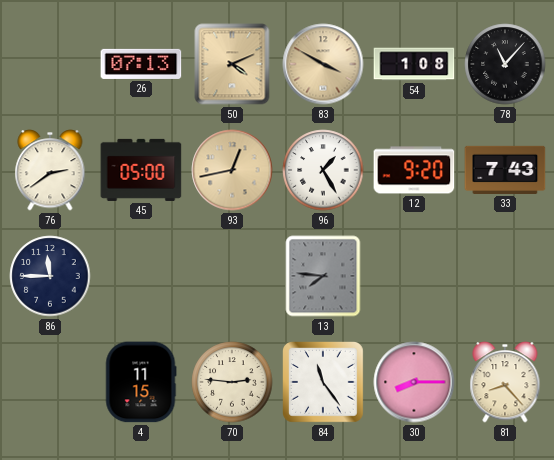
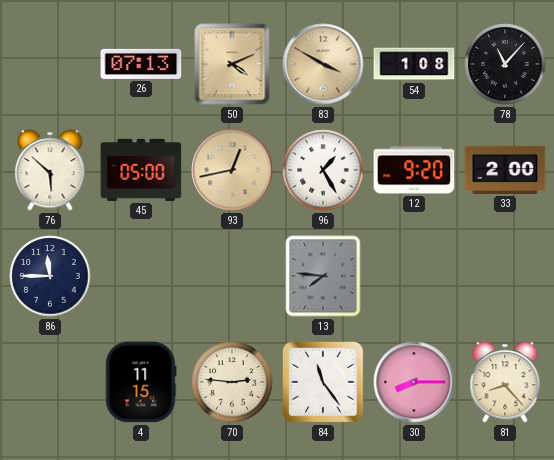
76: 2:39 -> 5:52
33: 7:43 -> 2:00
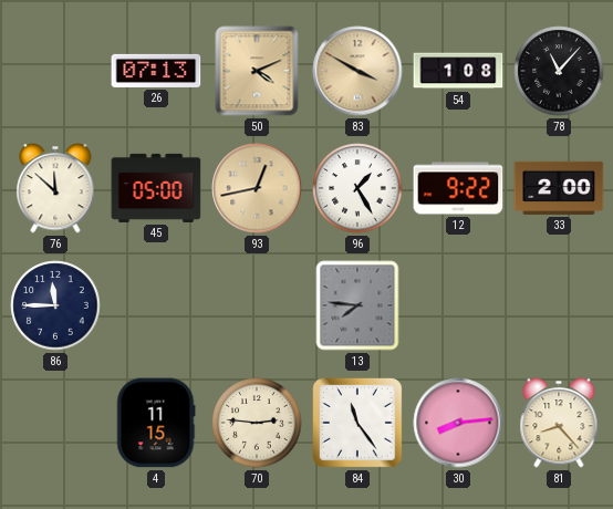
76: 5:52 -> 11:52
12: 9:20 -> 9:22
30: 8:15 -> 8:14
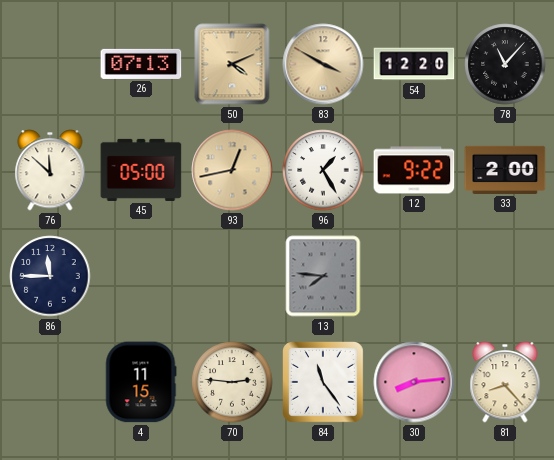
54: 1:08 -> 12:20
